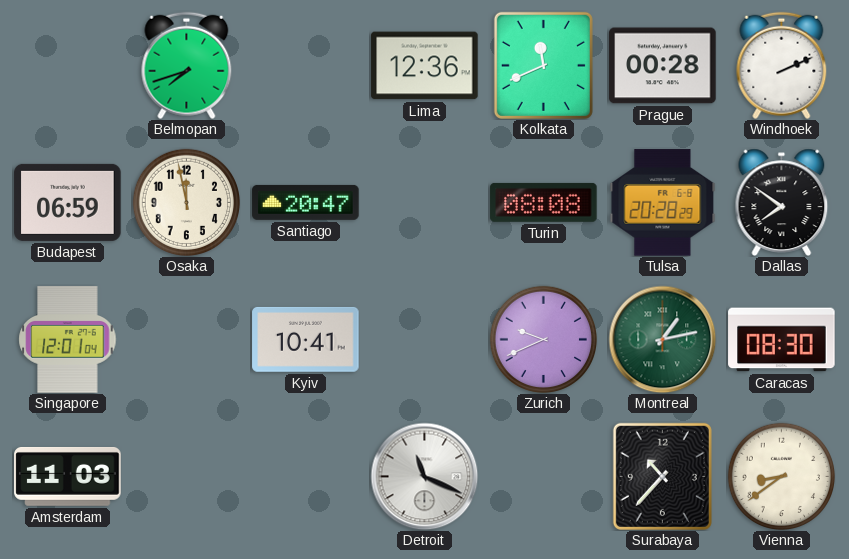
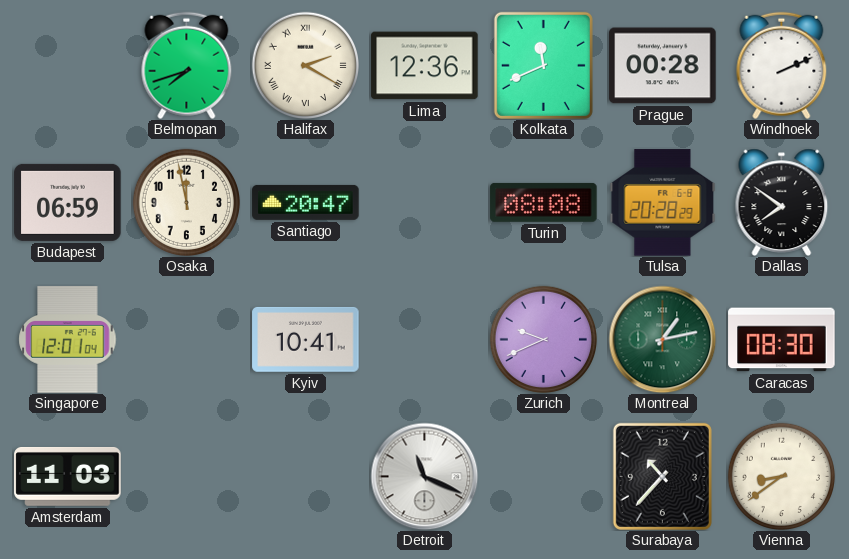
Halifax: none -> 2:20
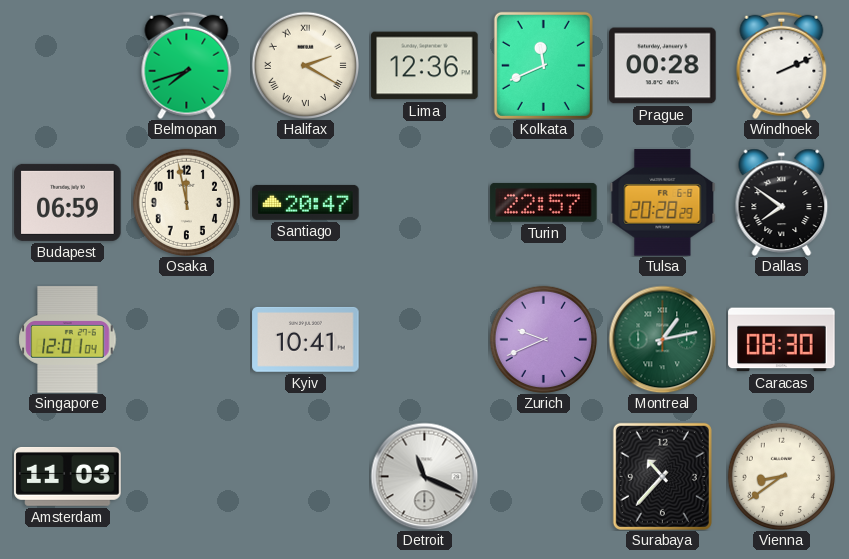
Turin: 08:08 -> 22:57
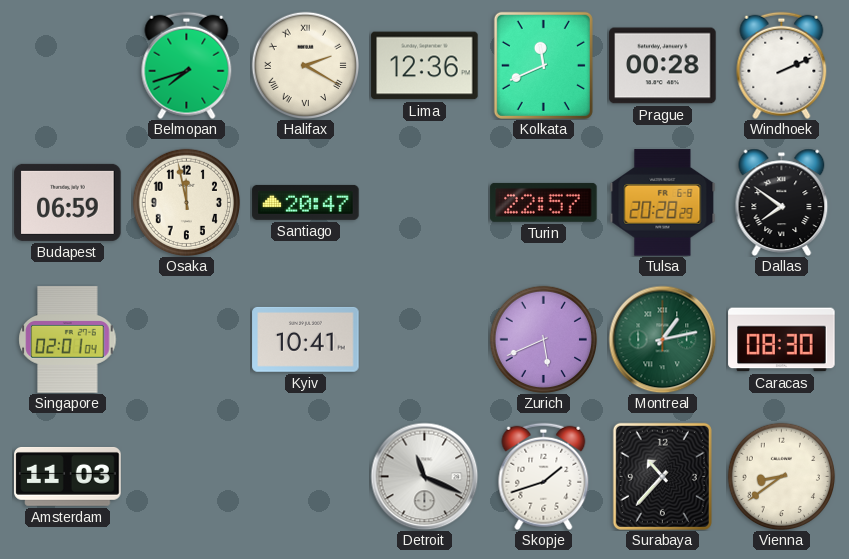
Singapore: 12:01 -> 02:01
Zurich: 9:41 -> 5:41
Skopje: none -> 1:42
